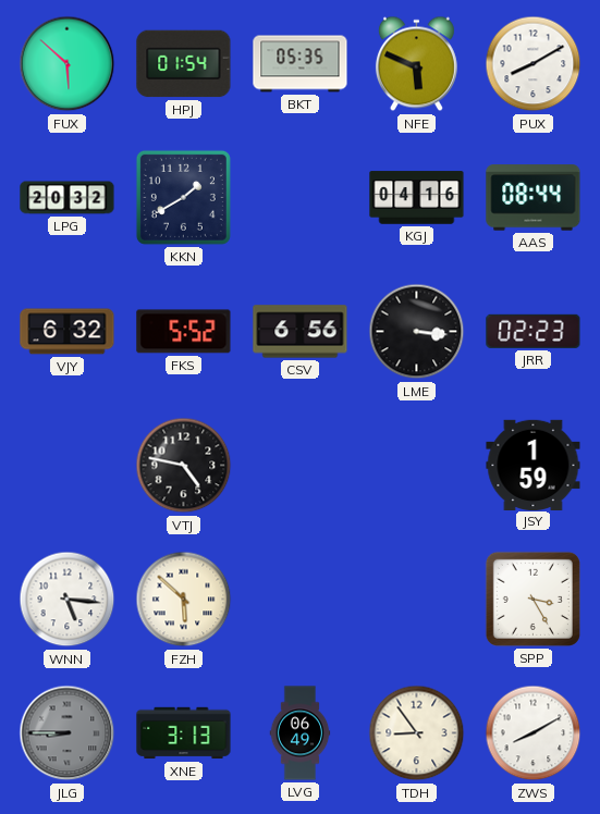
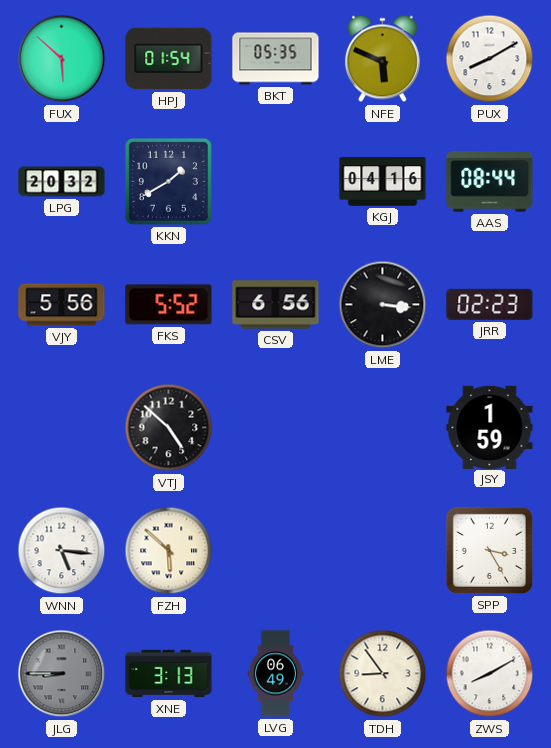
VJY: 6:32 -> 5:56
VTJ: 4:47 -> 4:52
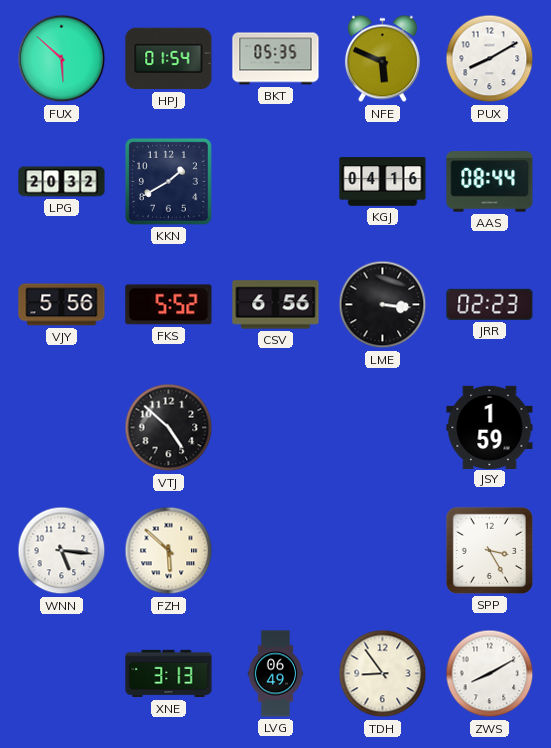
JLG: 8:45 -> none
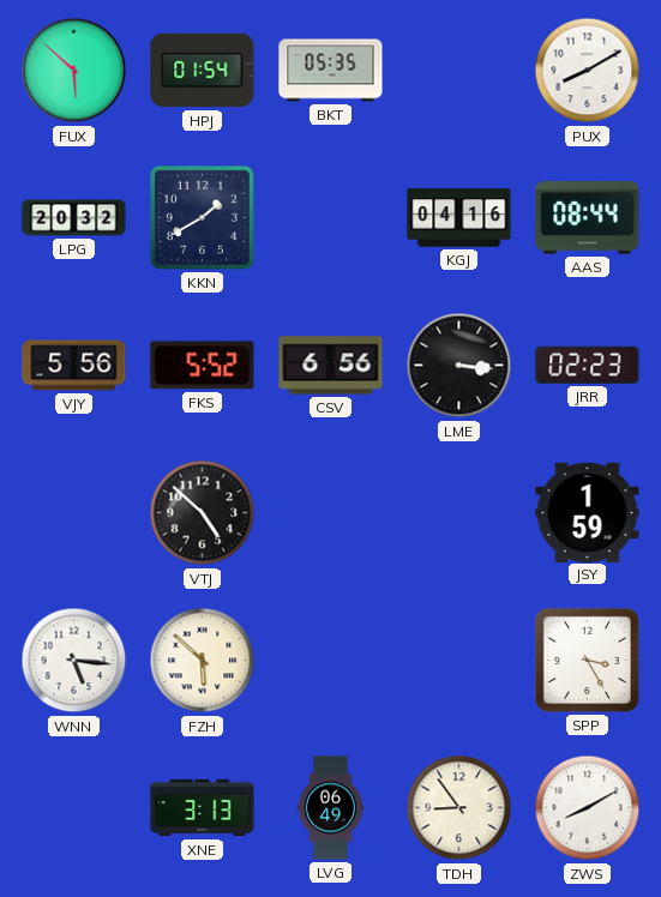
NFE: 5:49 -> none
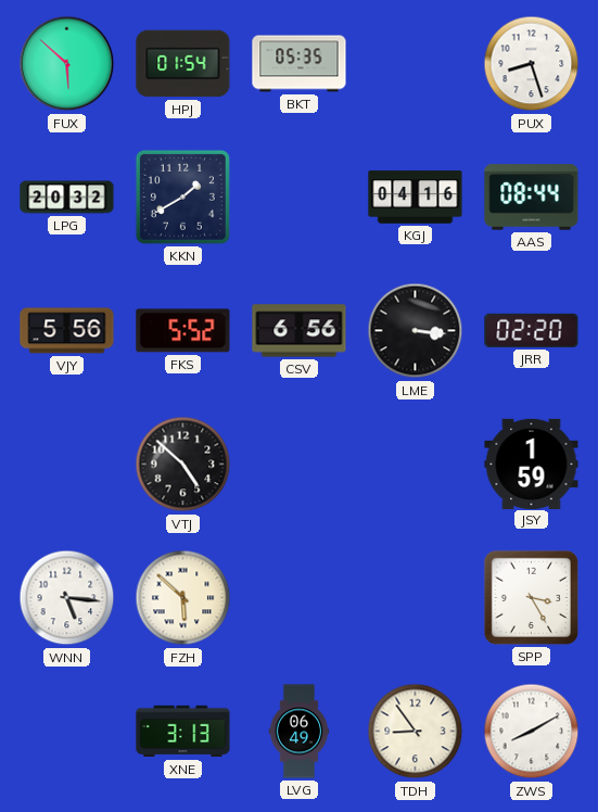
PUX: 8:10 -> 8:27
JRR: 02:23 -> 02:20
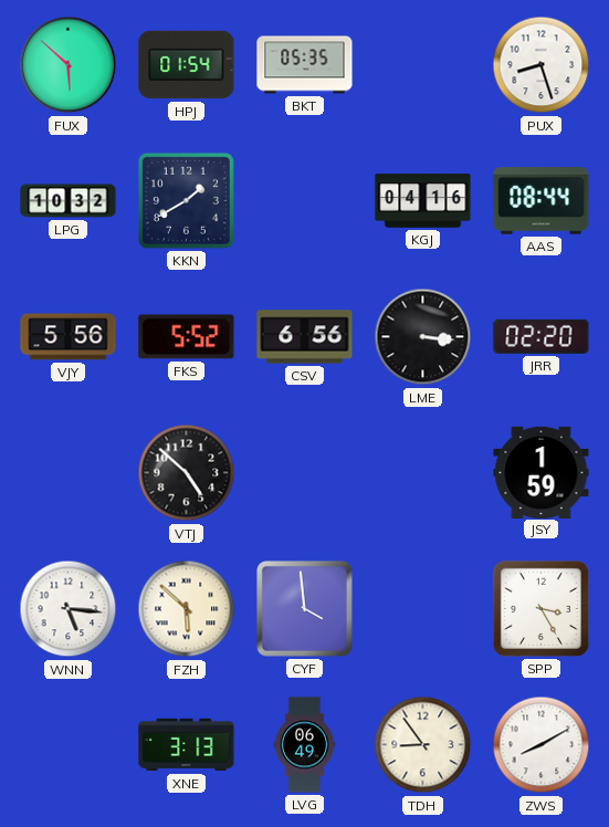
LPG: 20:32 -> 10:32
CYF: none -> 3:59
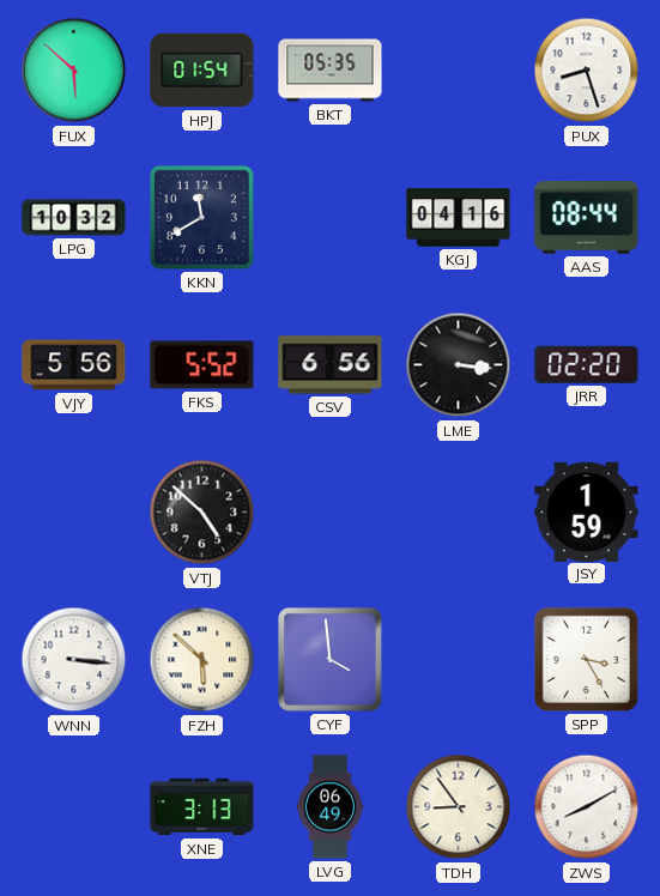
KKN: 1:40 -> 11:40
WNN: 5:16 -> 3:16
